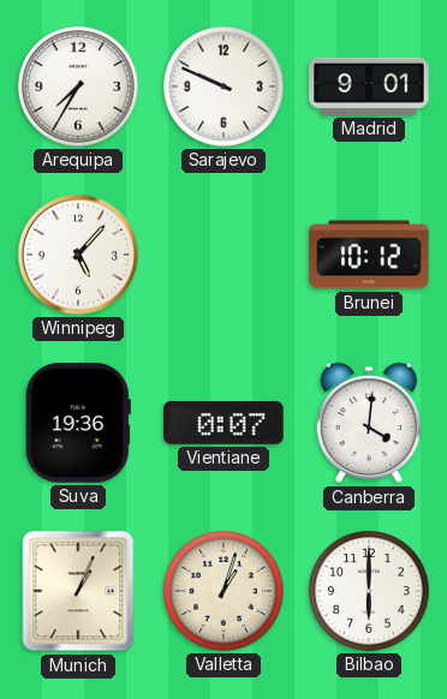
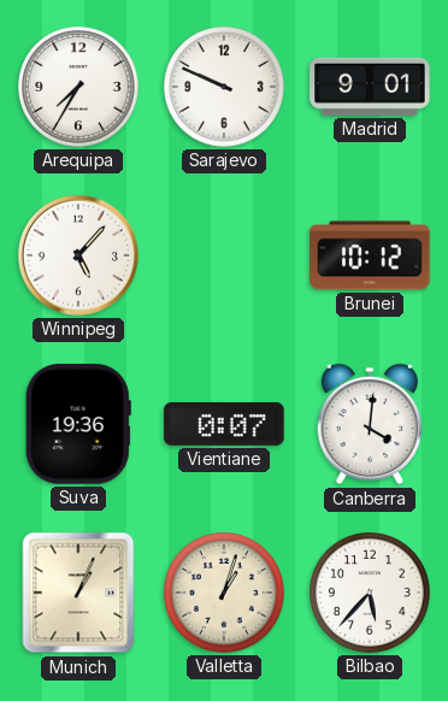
Bilbao: 6:00 -> 5:37
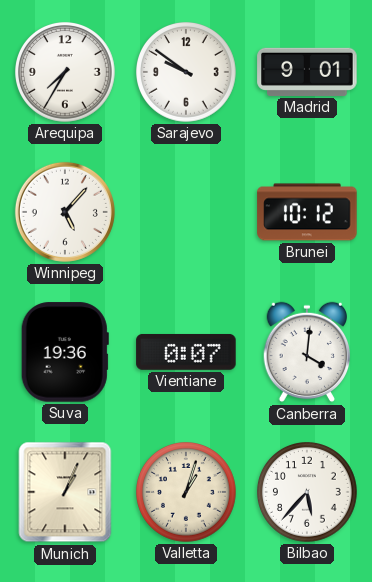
Sarajevo: 9:49 -> 9:51
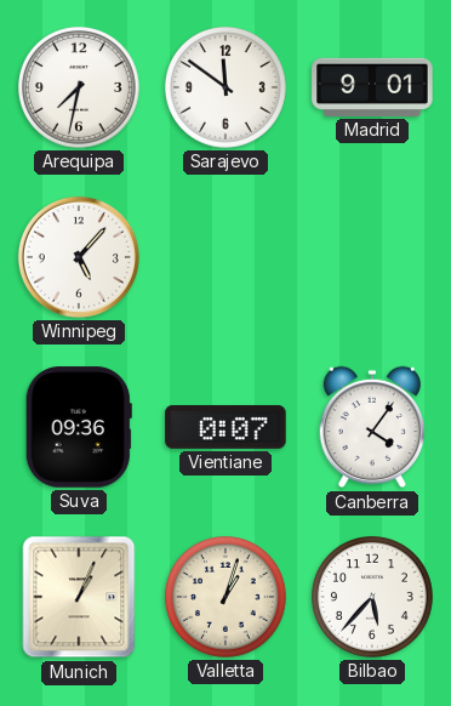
Arequipa: 7:35 -> 7:32
Sarajevo: 9:51 -> 11:51
Brunei: 10:12 -> none
Suva: 19:36 -> 09:36
Canberra: 4:01 -> 4:06
